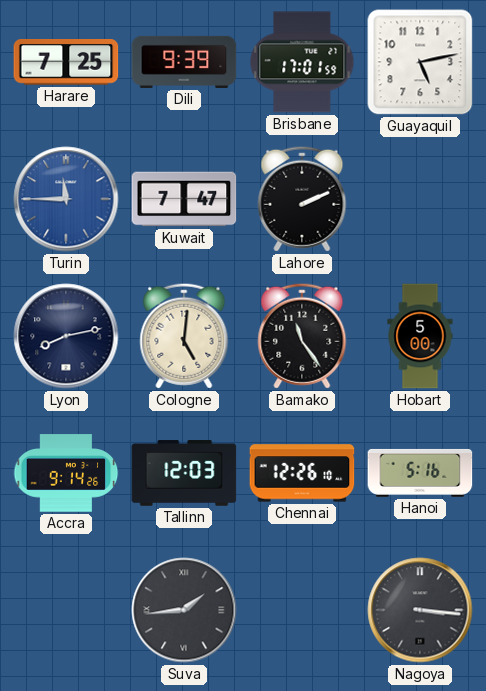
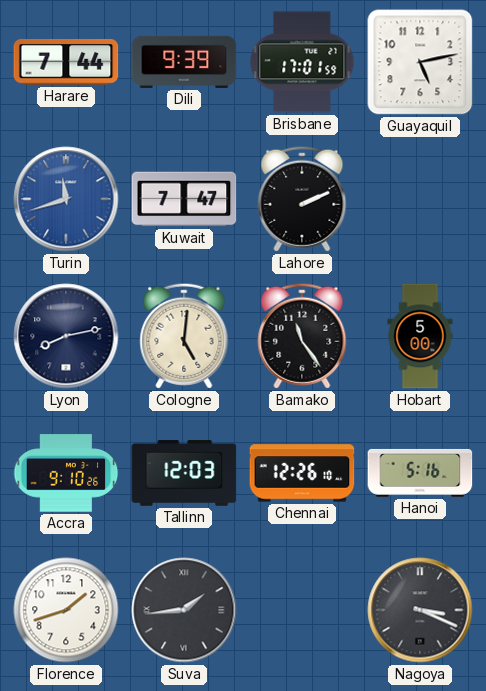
Harare: 7:25 -> 7:44
Turin: 11:45 -> 11:42
Accra: 9:14 -> 9:10
Florence: none -> 1:42
Nagoya: 3:16 -> 3:19
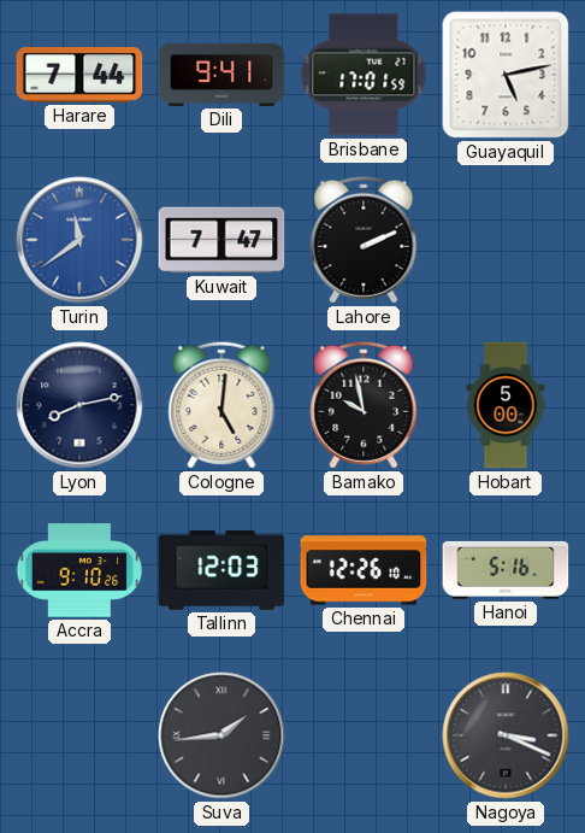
Dili: 9:39 -> 9:41
Turin: 11:42 -> 11:39
Bamako: 11:24 -> 9:58
Florence: 1:42 -> none
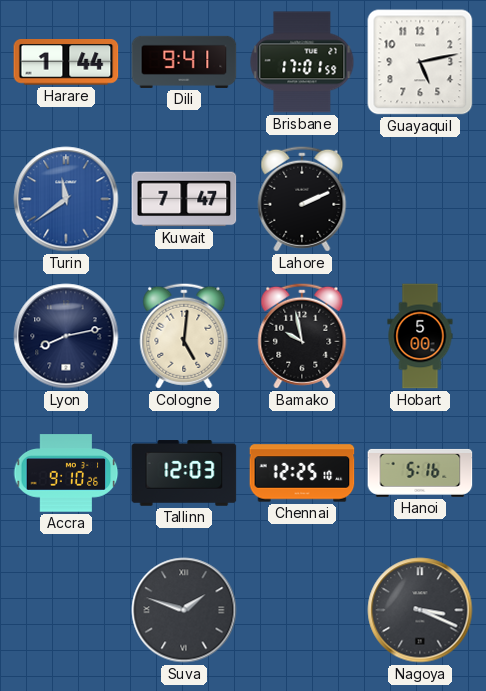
Harare: 7:44 -> 1:44
Chennai: 12:26 -> 12:25
Suva: 1:44 -> 1:48
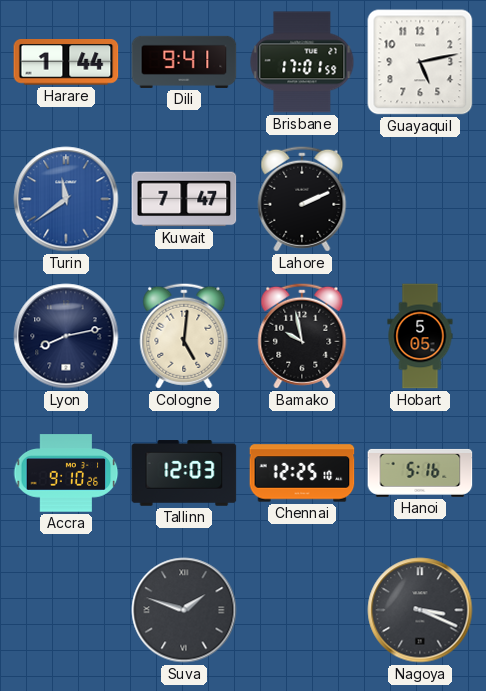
Hobart: 5:00 -> 5:05
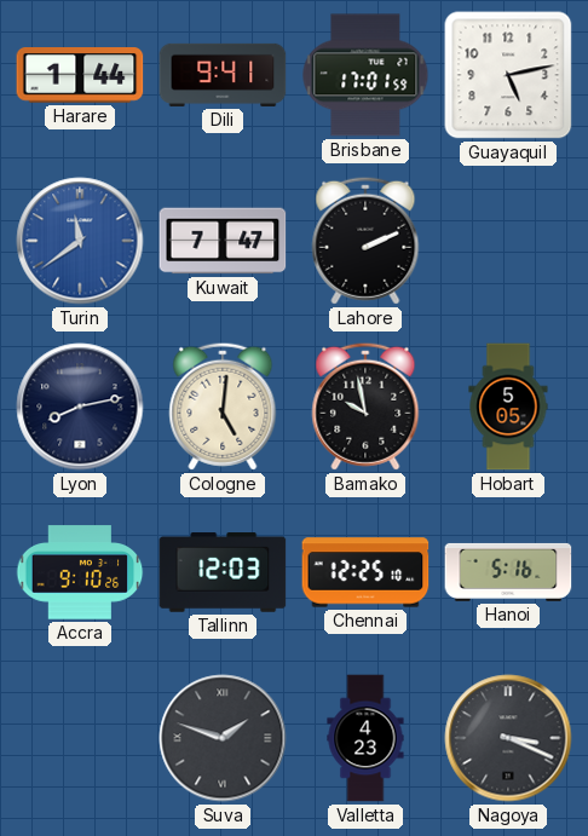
Valletta: none -> 4:23
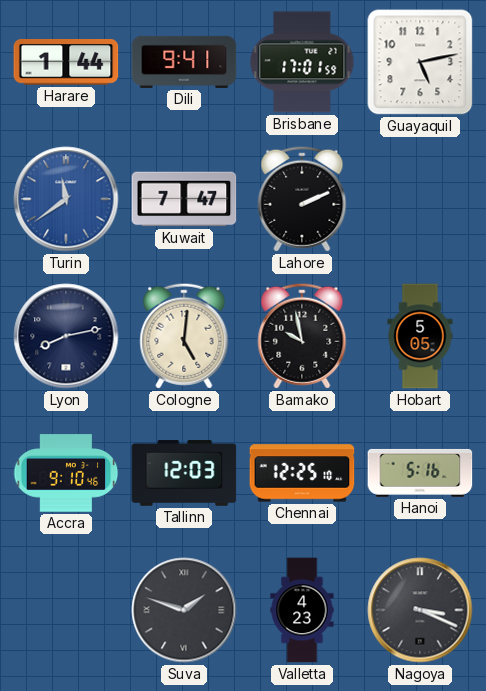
Accra: 9:10:26 -> 9:10:46
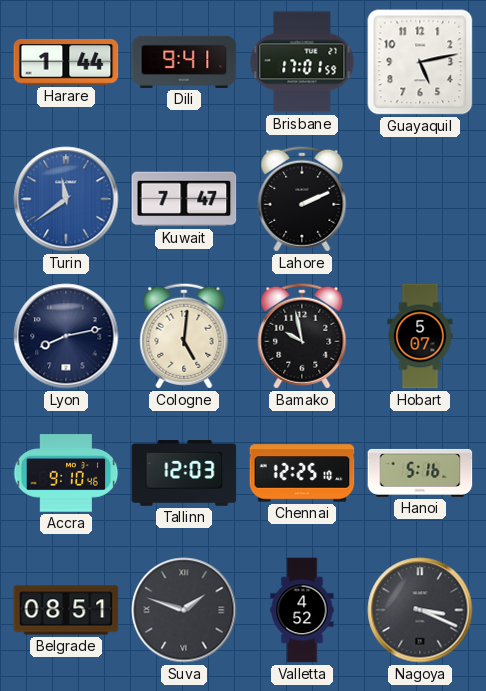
Hobart: 5:05 -> 5:07
Belgrade: none -> 08:51
Valletta: 4:23 -> 4:52
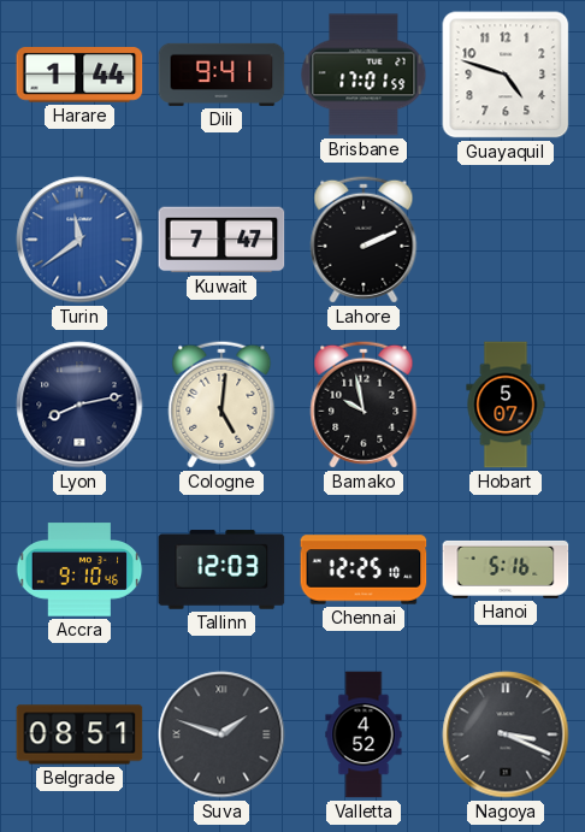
Guayaquil: 5:13 -> 4:48
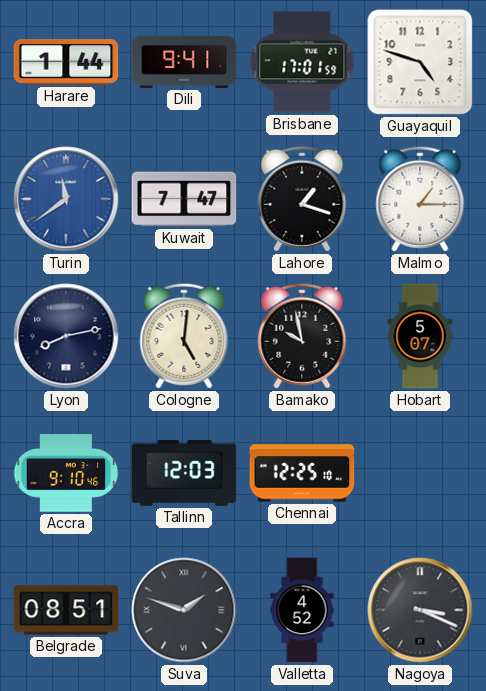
Lahore: 2:11 -> 1:18
Malmo: none -> 1:15
Hanoi: 5:16 -> none
